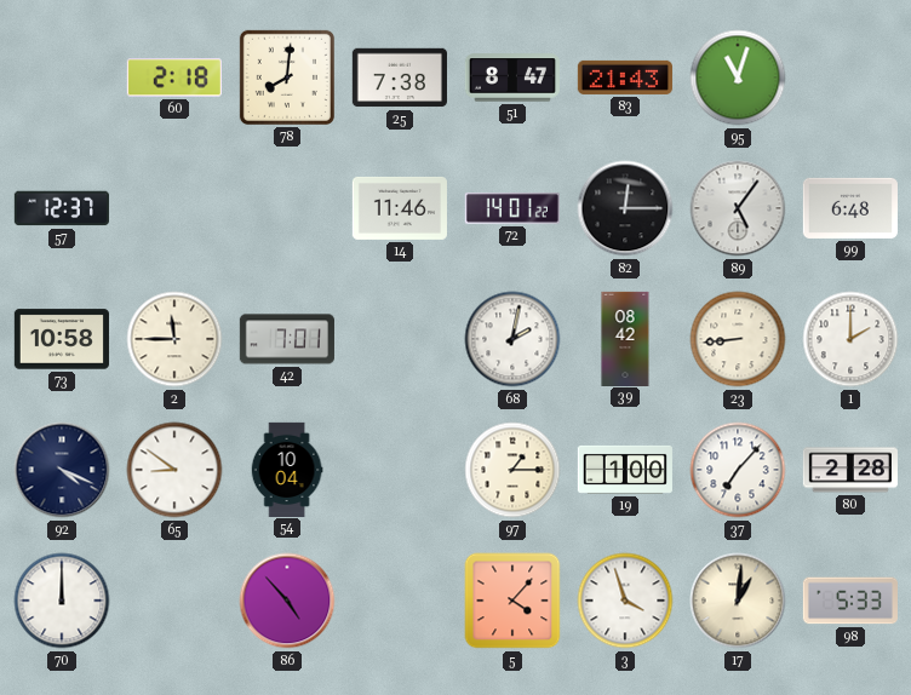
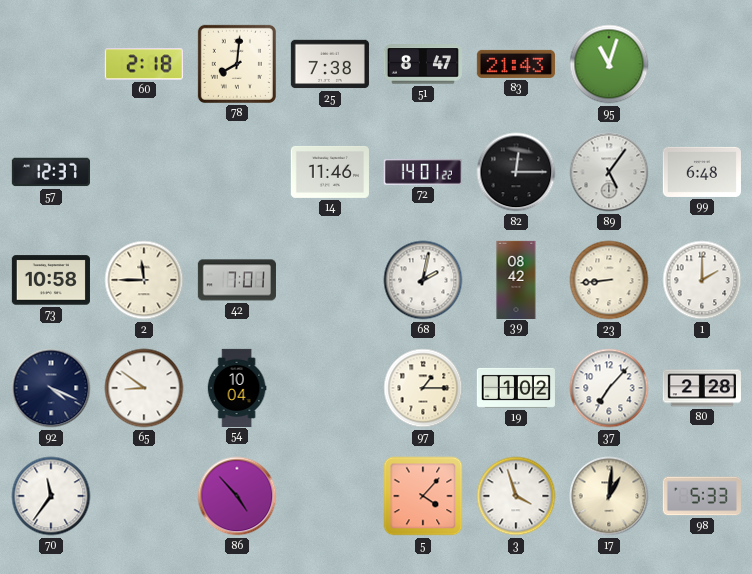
19: 1:00 -> 1:02
70: 12:00 -> 11:36
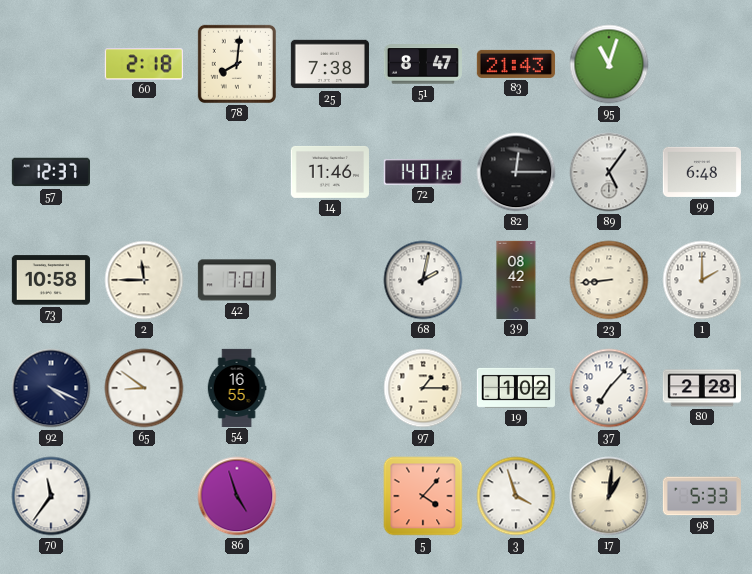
54: 10:04 -> 16:55
86: 4:53 -> 4:57
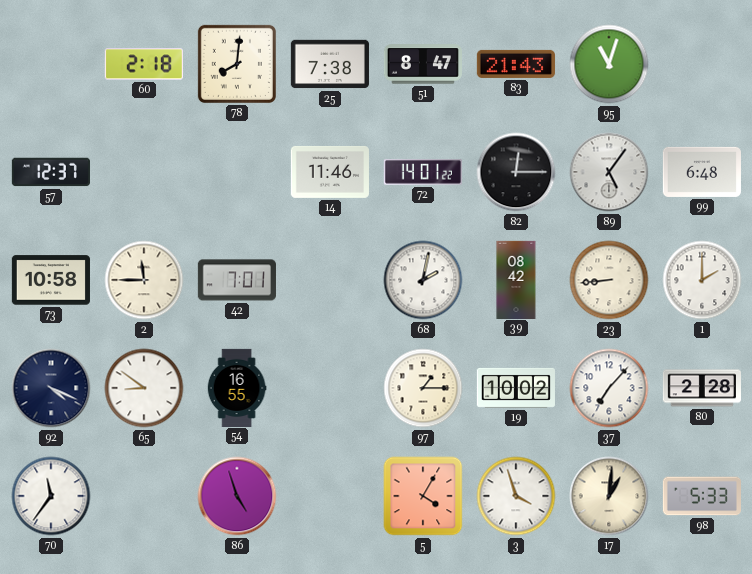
19: 1:02 -> 10:02
5: 4:07 -> 4:05
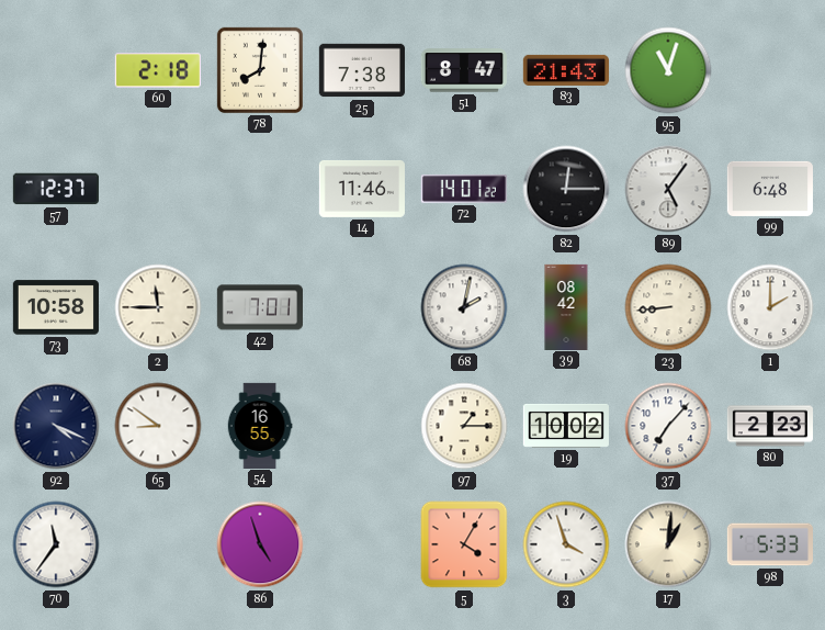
80: 2:28 -> 2:23
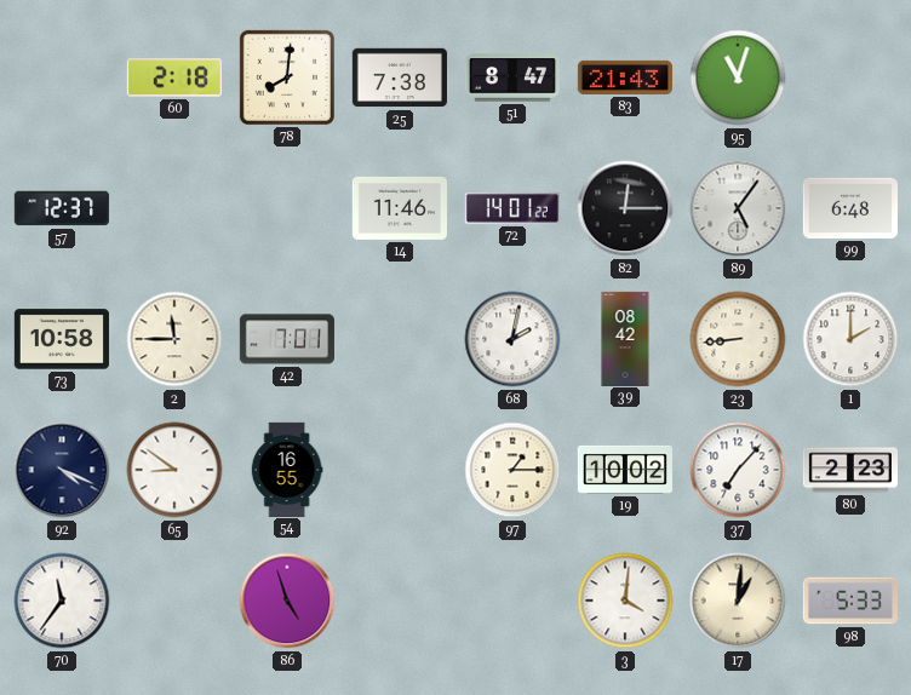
5: 4:05 -> none
3: 3:57 -> 4:01
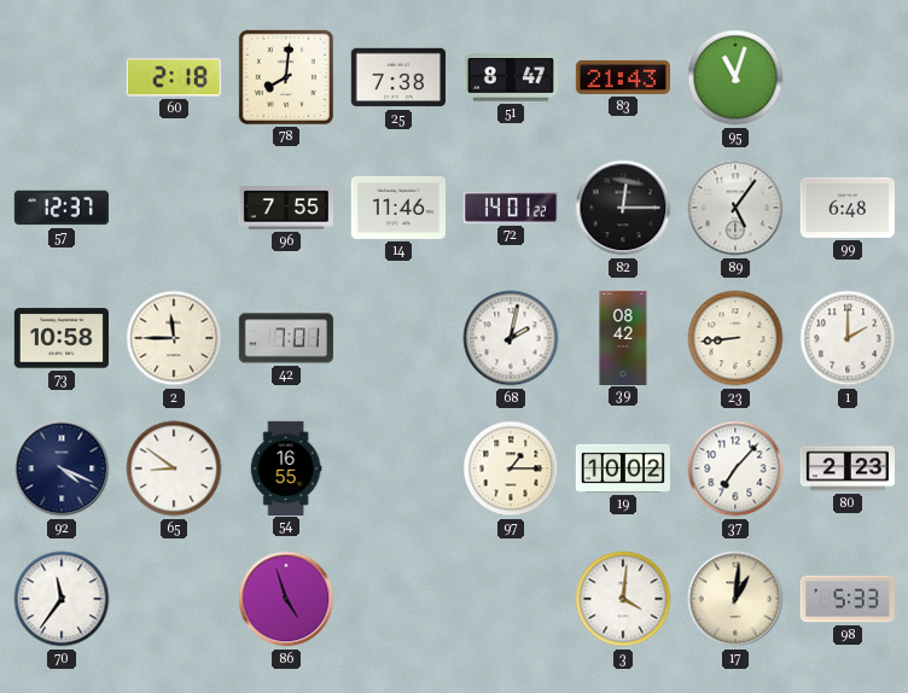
96: none -> 7:55
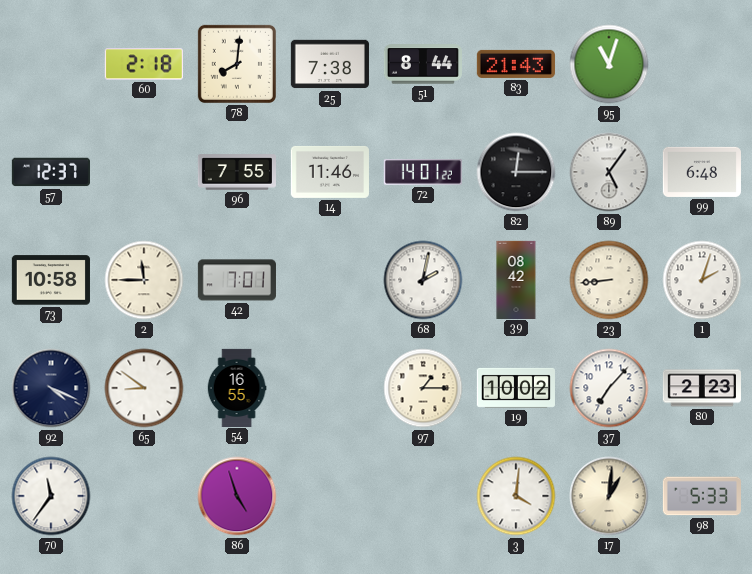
51: 8:47 -> 8:44
1: 2:00 -> 2:03
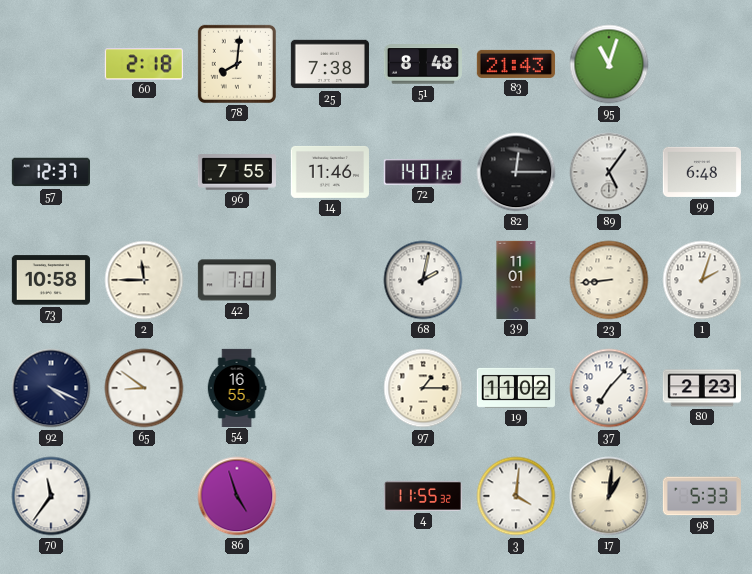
51: 8:44 -> 8:48
39: 08:42 -> 11:01
19: 10:02 -> 11:02
4: none -> 11:55
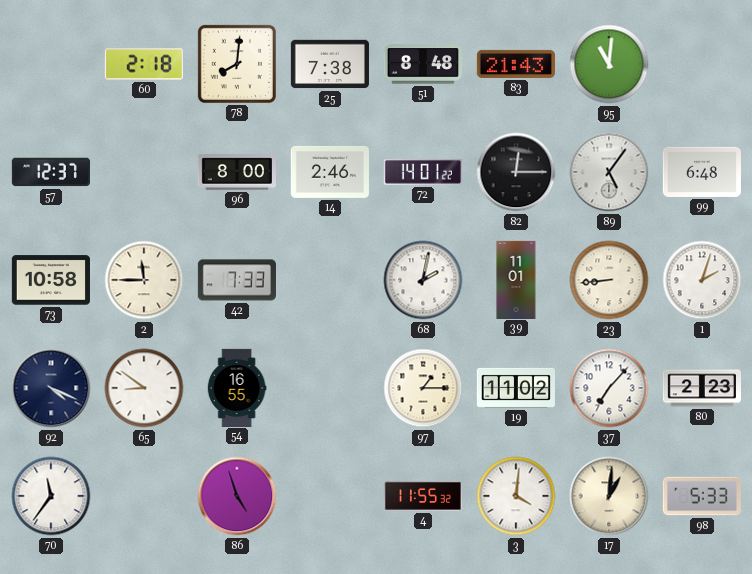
95: 11:03 -> 11:01
96: 7:55 -> 8:00
14: 11:46 -> 2:46
42: 7:01 -> 7:33
